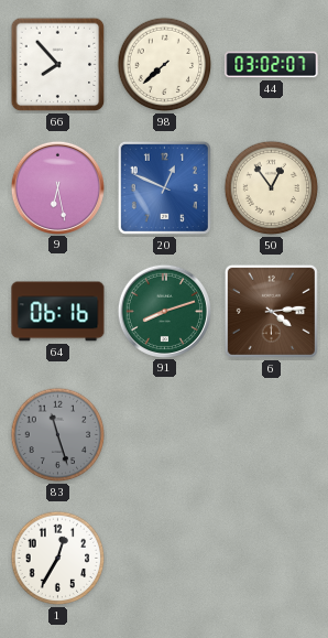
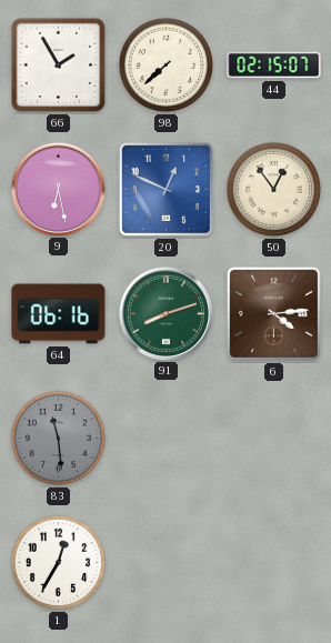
66: 7:53 -> 1:55
44: 03:02 -> 02:15
83: 11:27 -> 11:29
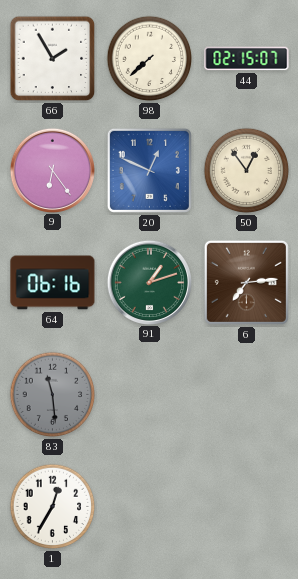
9: 6:28 -> 6:24
91: 8:12 -> 1:12
6: 4:14 -> 7:14
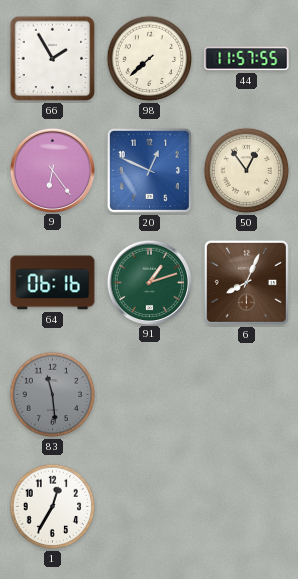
44: 02:15 -> 11:57
6: 7:14 -> 8:04
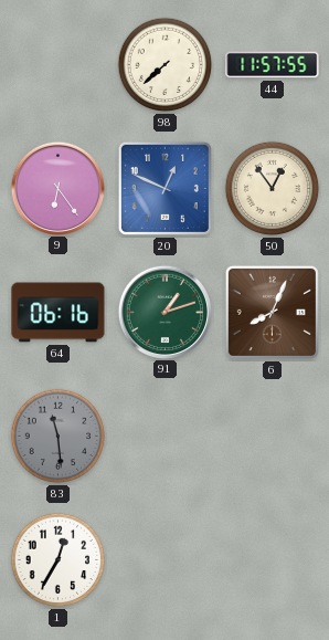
66: 1:55 -> none
